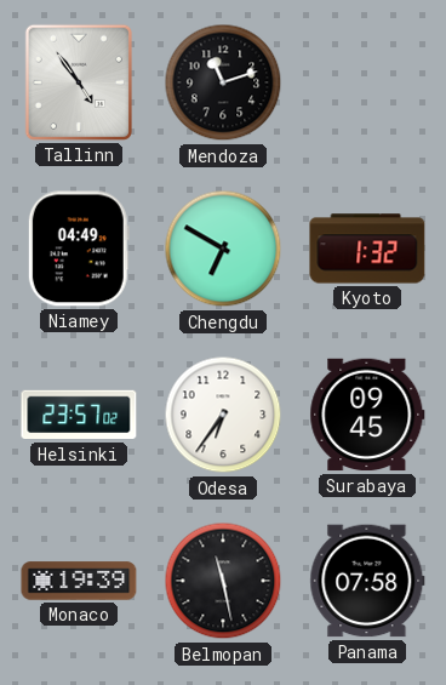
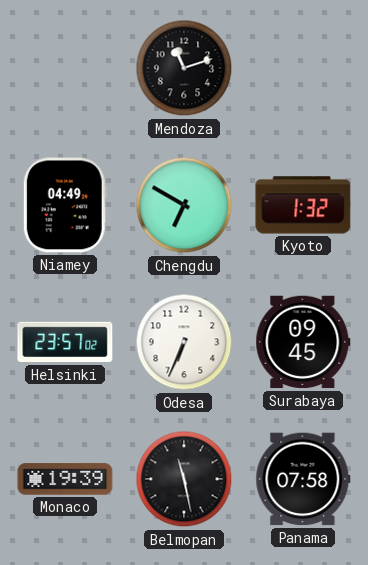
Tallinn: 4:54 -> none
Odesa: 6:36 -> 6:34
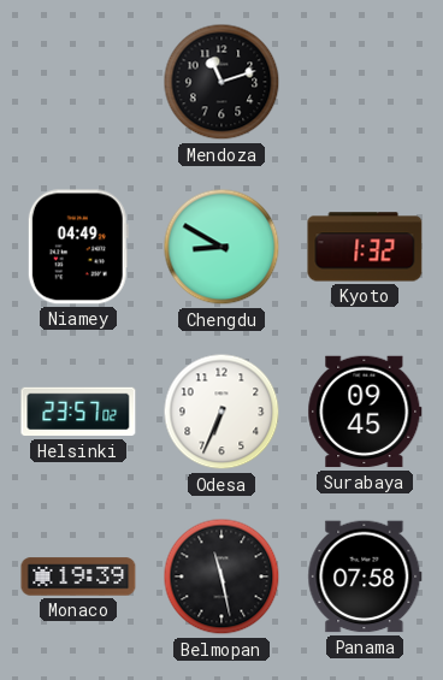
Chengdu: 6:50 -> 8:50
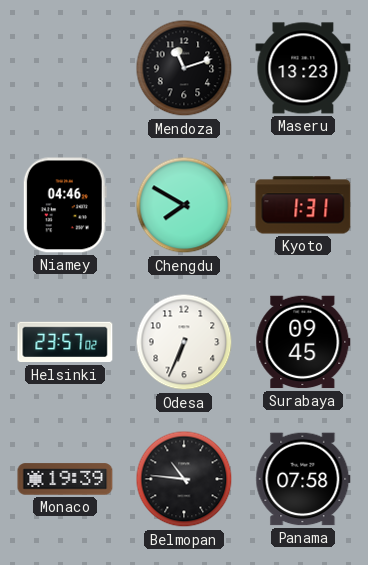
Maseru: none -> 13:23
Niamey: 04:49 -> 04:46
Chengdu: 8:50 -> 7:50
Kyoto: 1:32 -> 1:31
Belmopan: 11:28 -> 10:46
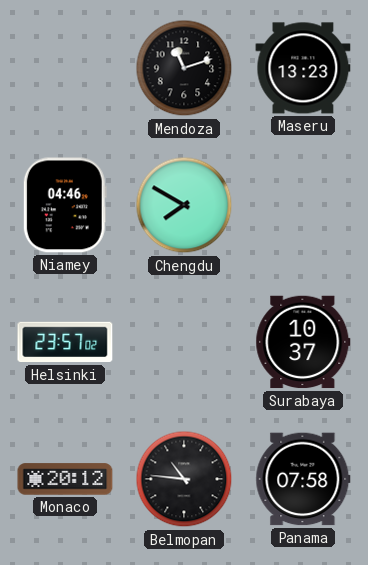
Kyoto: 1:31 -> none
Odesa: 6:34 -> none
Surabaya: 09:45 -> 10:37
Monaco: 19:39 -> 20:12
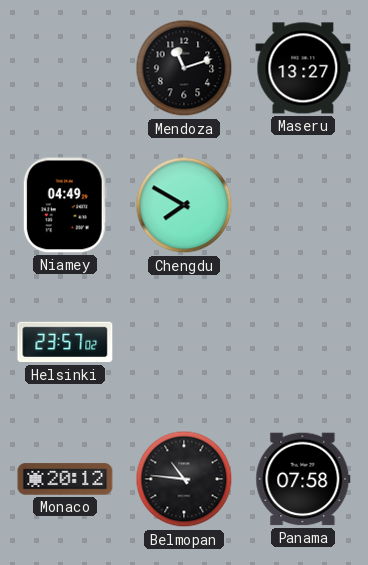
Maseru: 13:23 -> 13:27
Niamey: 04:46 -> 04:49
Surabaya: 10:37 -> none
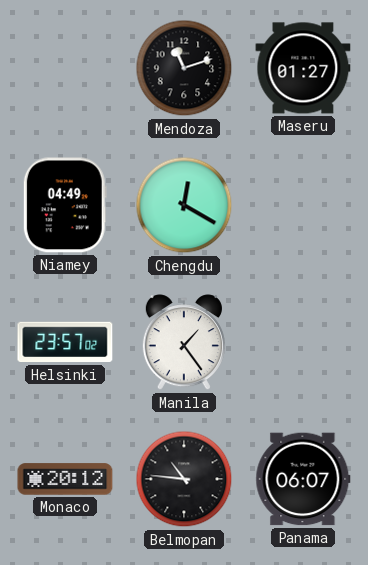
Maseru: 13:27 -> 01:27
Chengdu: 7:50 -> 12:20
Manila: none -> 1:24
Panama: 07:58 -> 06:07
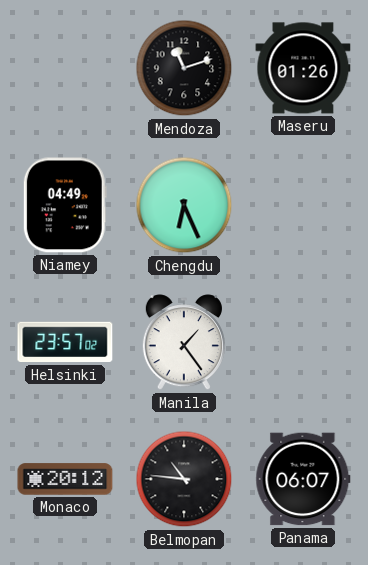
Maseru: 01:27 -> 01:26
Chengdu: 12:20 -> 6:26
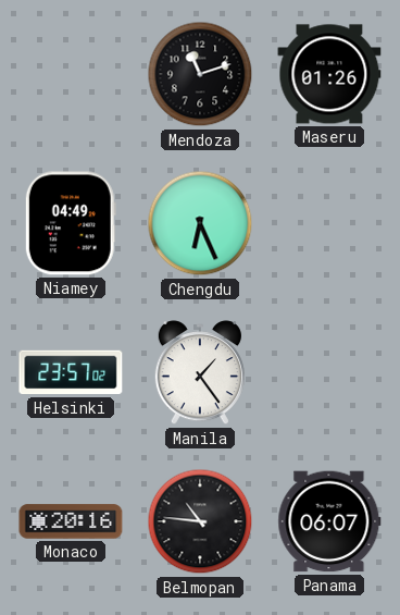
Monaco: 20:12 -> 20:16
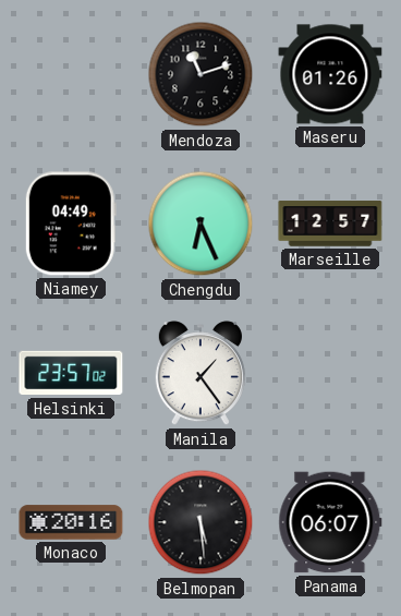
Marseille: none -> 12:57
Belmopan: 10:46 -> 5:29
